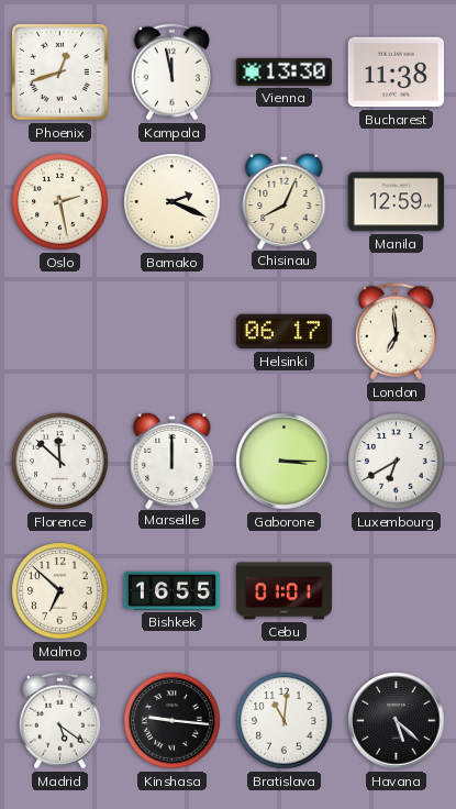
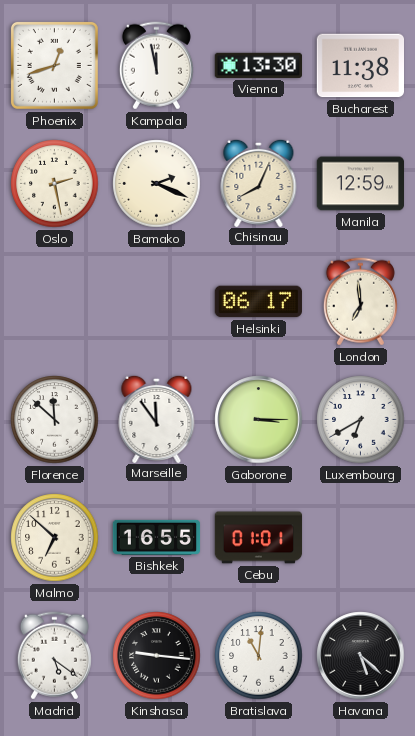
Marseille: 12:00 -> 11:54
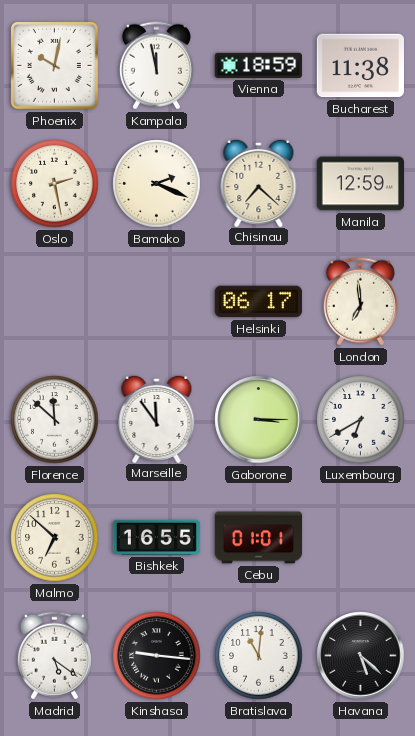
Phoenix: 12:42 -> 10:02
Vienna: 13:30 -> 18:59
Chisinau: 8:04 -> 7:22
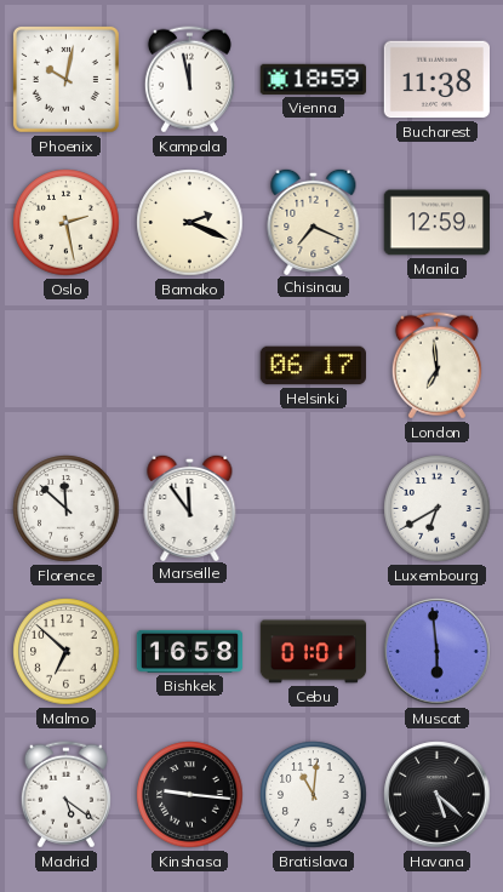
Chisinau: 7:22 -> 7:19
Gaborone: 3:15 -> none
Bishkek: 16:55 -> 16:58
Muscat: none -> 5:59
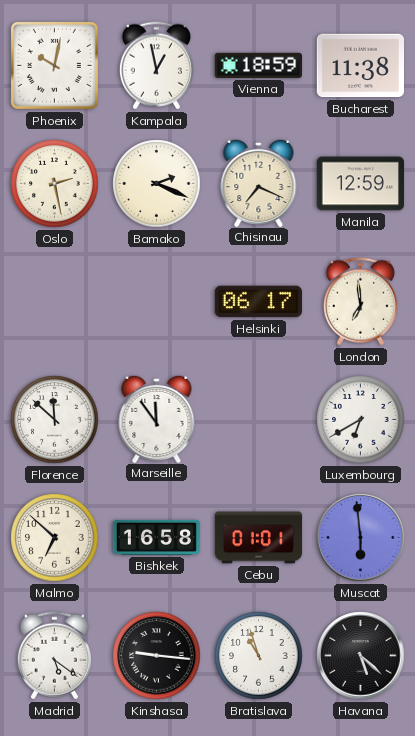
Kampala: 11:58 -> 12:58
Bratislava: 11:01 -> 10:57
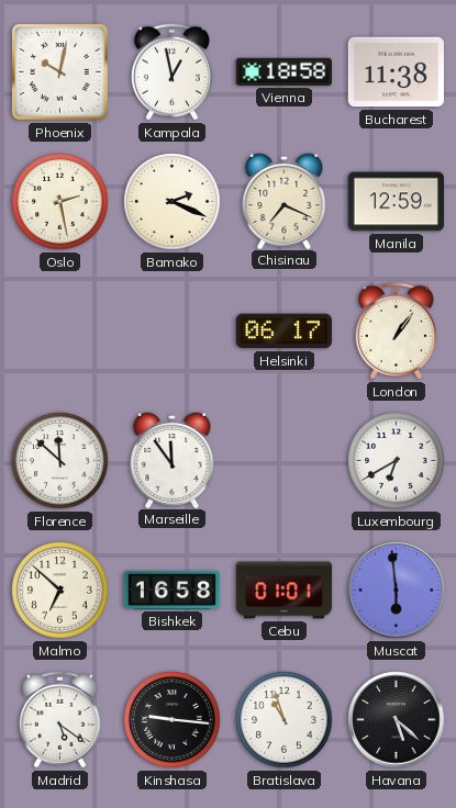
Vienna: 18:59 -> 18:58
London: 6:59 -> 1:06
